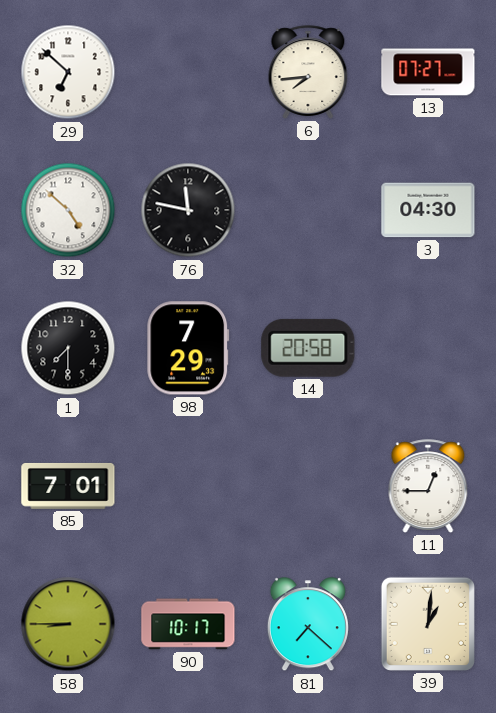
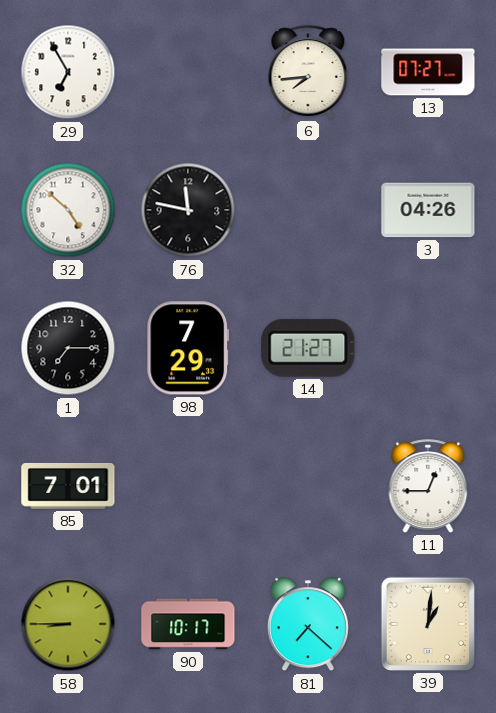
29: 6:52 -> 6:55
3: 04:30 -> 04:26
1: 7:30 -> 7:15
14: 20:58 -> 21:27
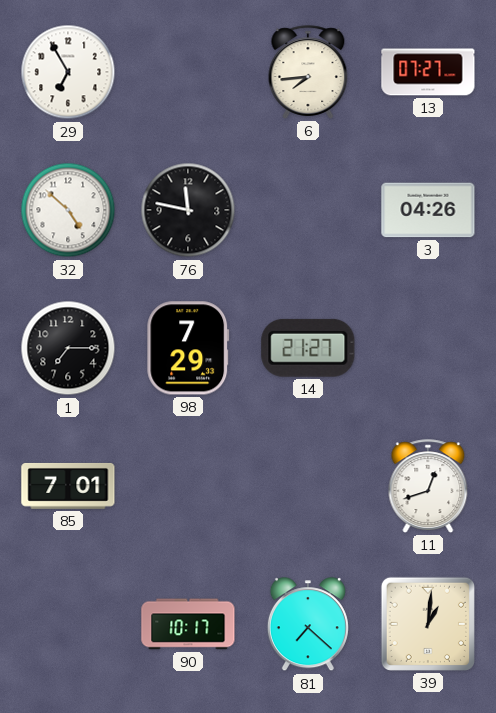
11: 12:45 -> 12:42
58: 8:45 -> none
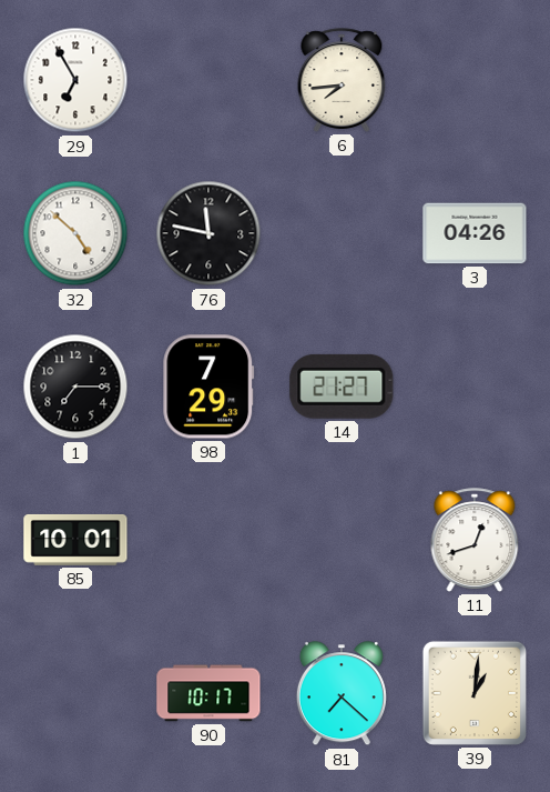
13: 07:27 -> none
85: 7:01 -> 10:01
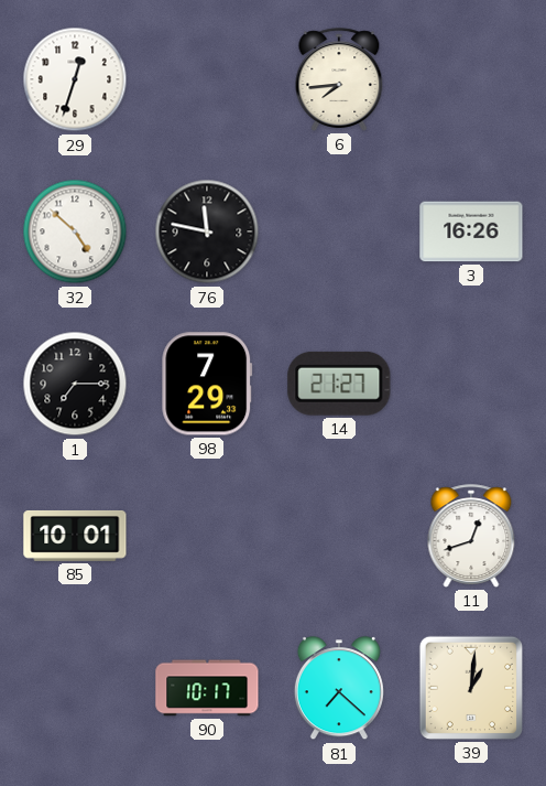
29: 6:55 -> 12:33
3: 04:26 -> 16:26
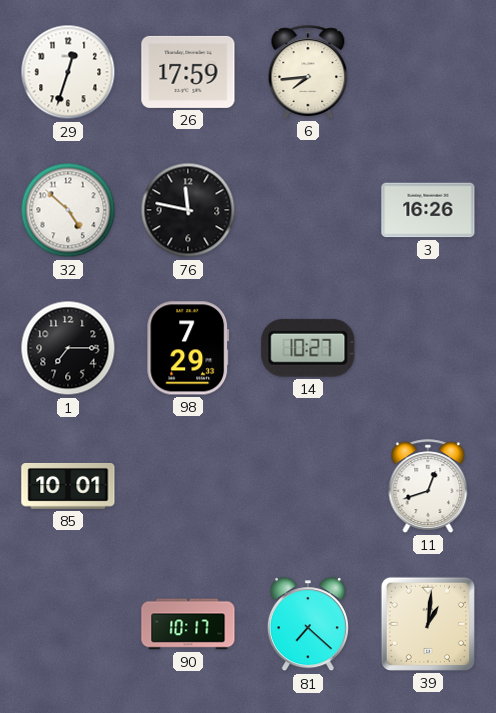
26: none -> 17:59
14: 21:27 -> 10:27
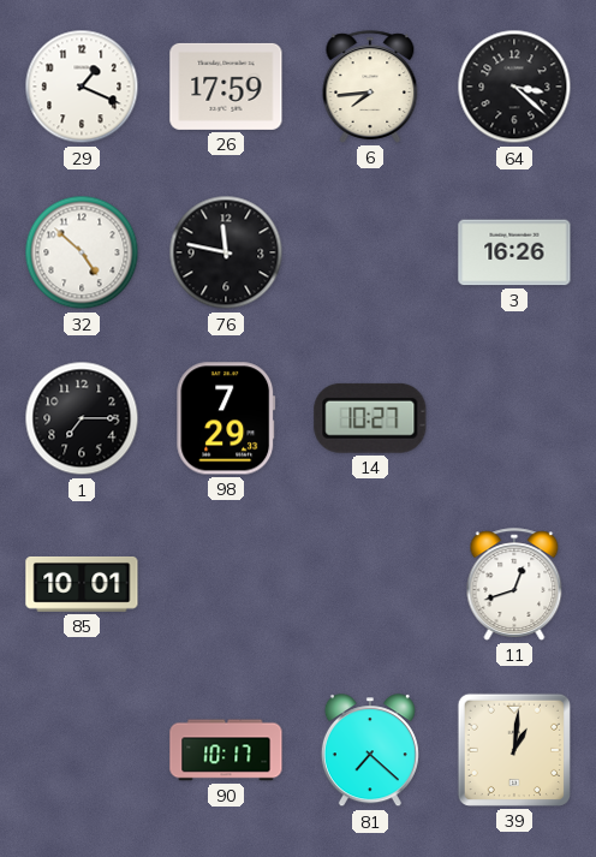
29: 12:33 -> 1:19
64: none -> 3:22
